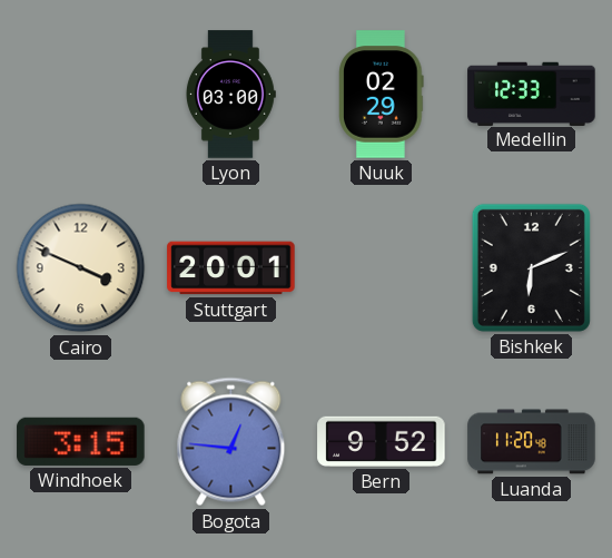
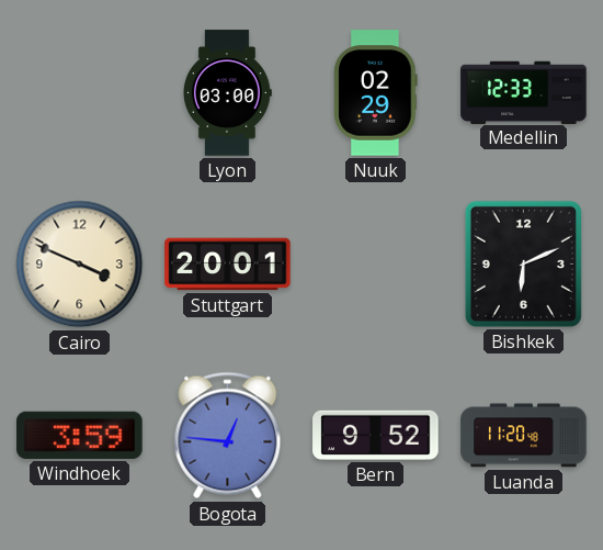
Windhoek: 3:15 -> 3:59
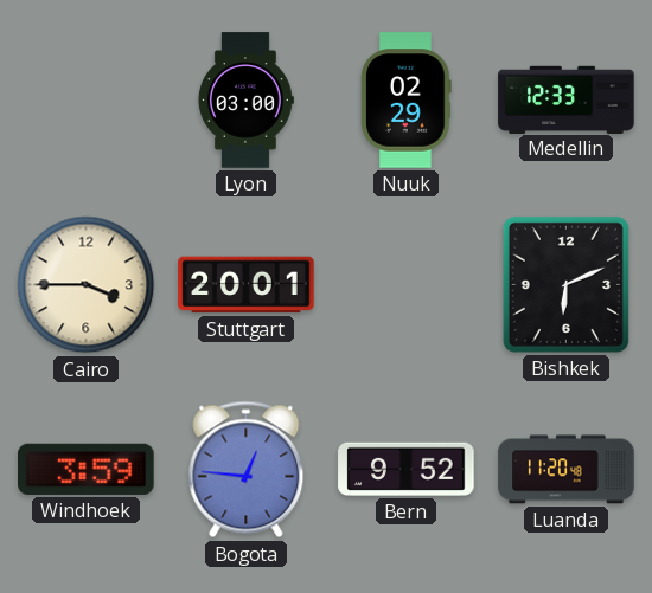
Cairo: 3:49 -> 3:45
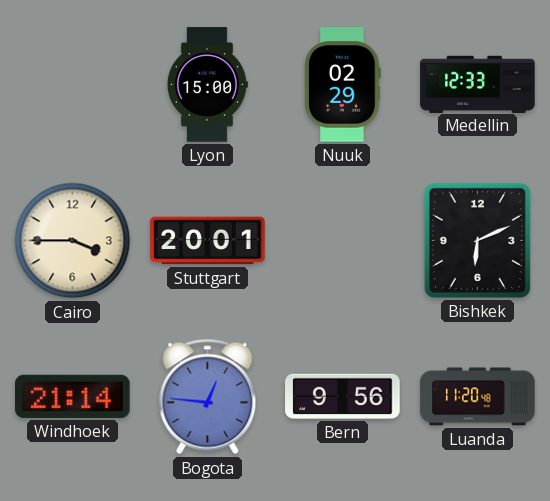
Lyon: 03:00 -> 15:00
Windhoek: 3:59 -> 21:14
Bern: 9:52 -> 9:56
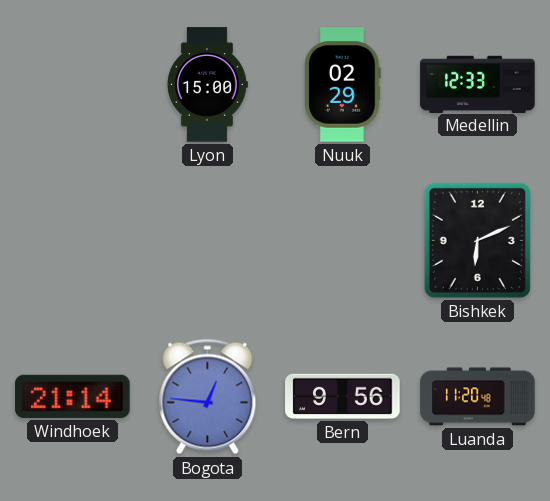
Cairo: 3:45 -> none
Stuttgart: 20:01 -> none
